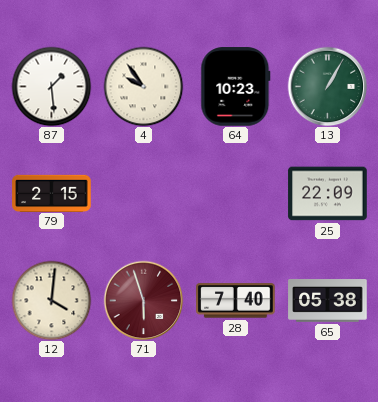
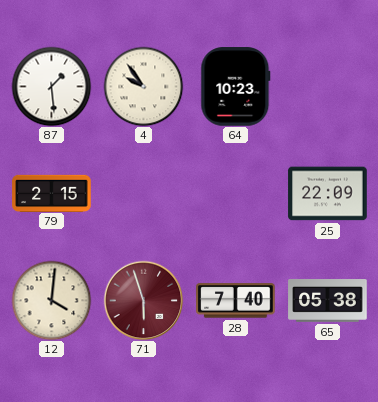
13: 1:05 -> none
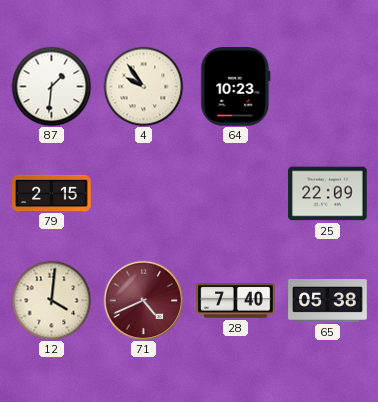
87: 1:29 -> 1:31
71: 5:57 -> 4:41
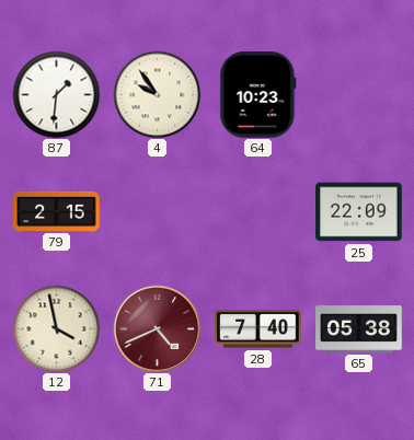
12: 4:01 -> 3:58
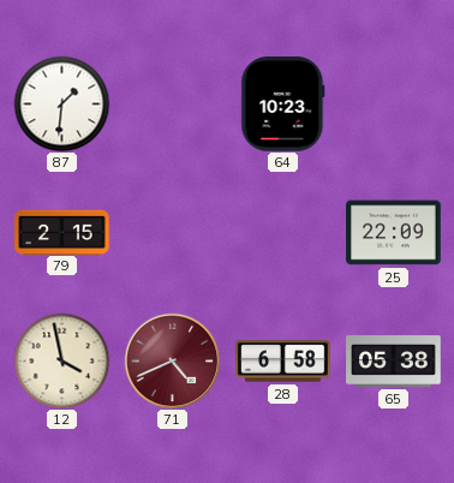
4: 9:54 -> none
28: 7:40 -> 6:58
